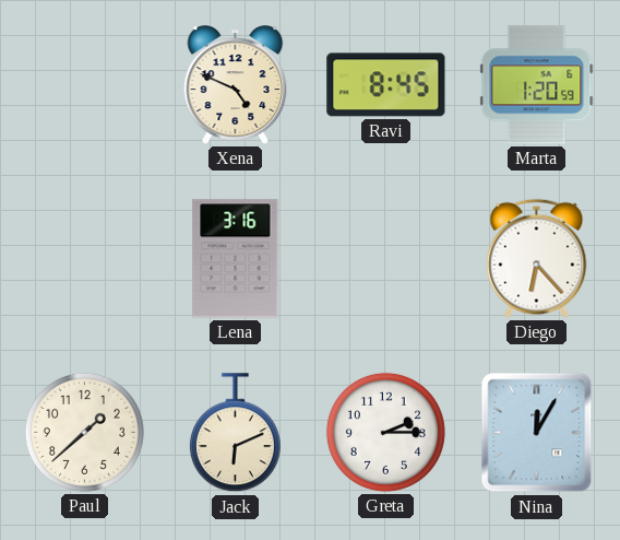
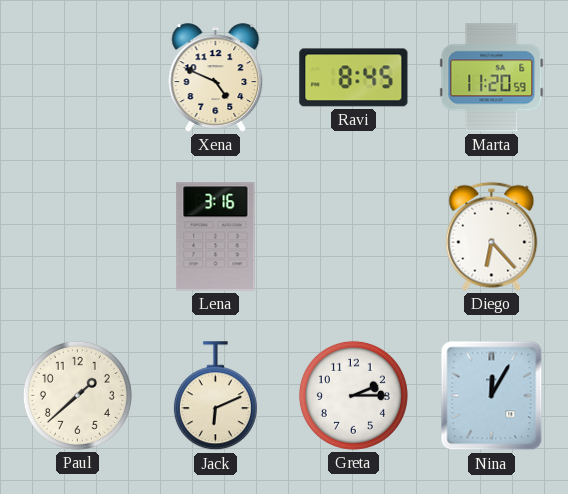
Marta: 1:20 -> 11:20
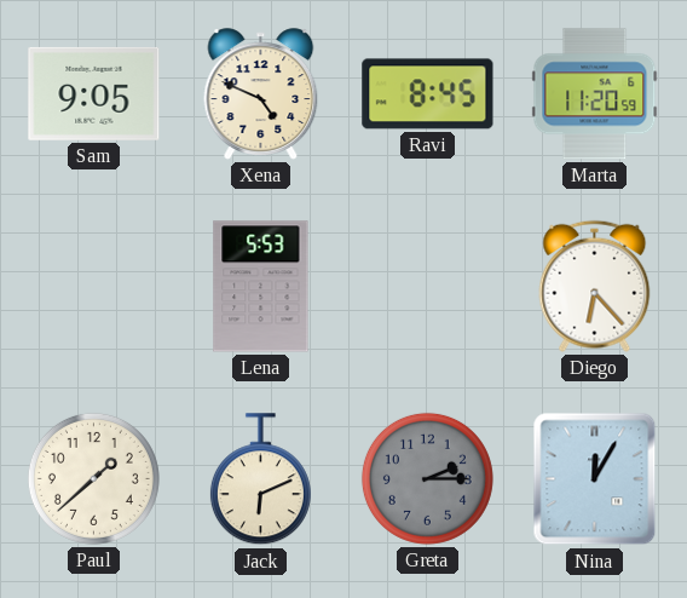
Sam: none -> 9:05
Lena: 3:16 -> 5:53
Greta dial: white -> grey
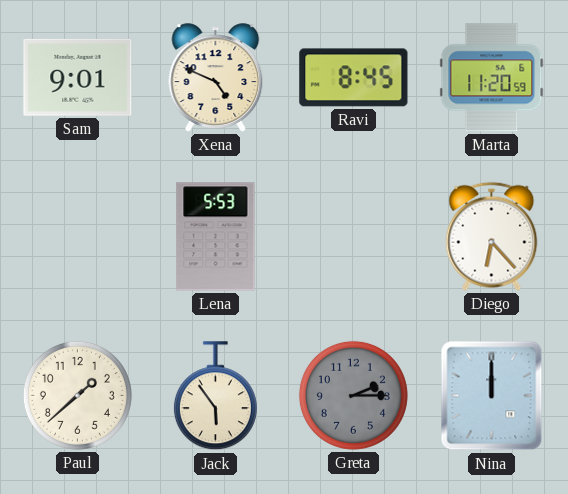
Sam: 9:05 -> 9:01
Jack: 6:11 -> 5:54
Nina: 12:05 -> 12:00
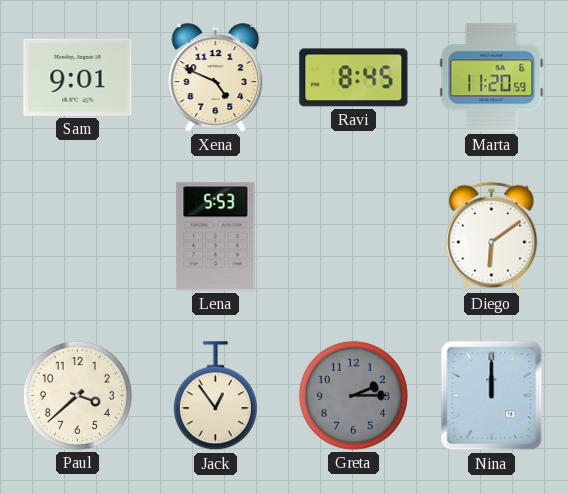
Diego: 6:23 -> 6:09
Paul: 1:38 -> 3:38
Jack: 5:54 -> 12:54
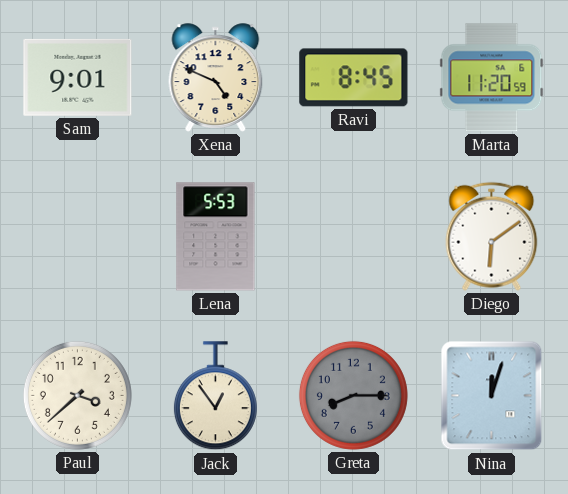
Greta: 2:15 -> 8:15
Nina: 12:00 -> 12:03
